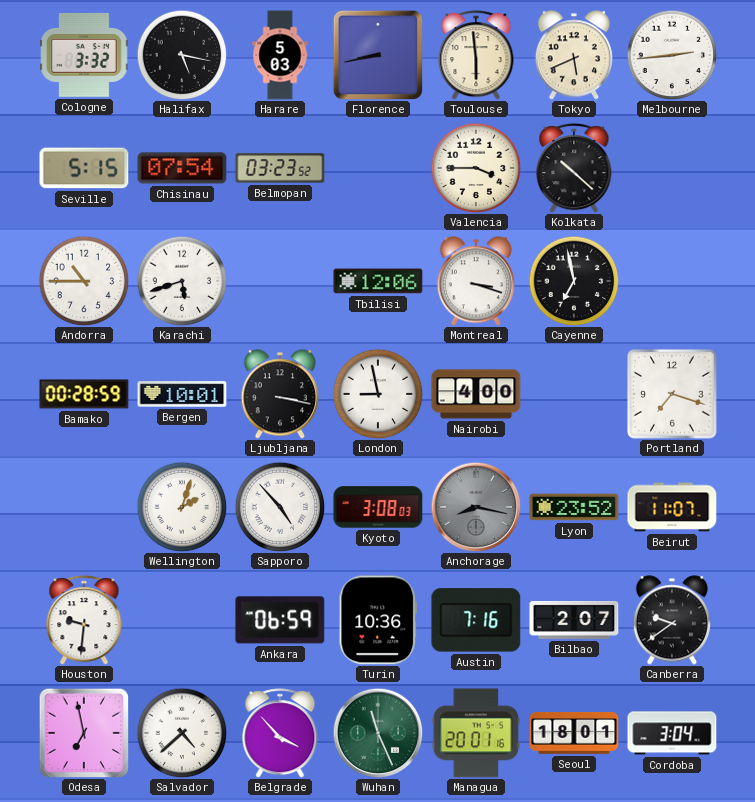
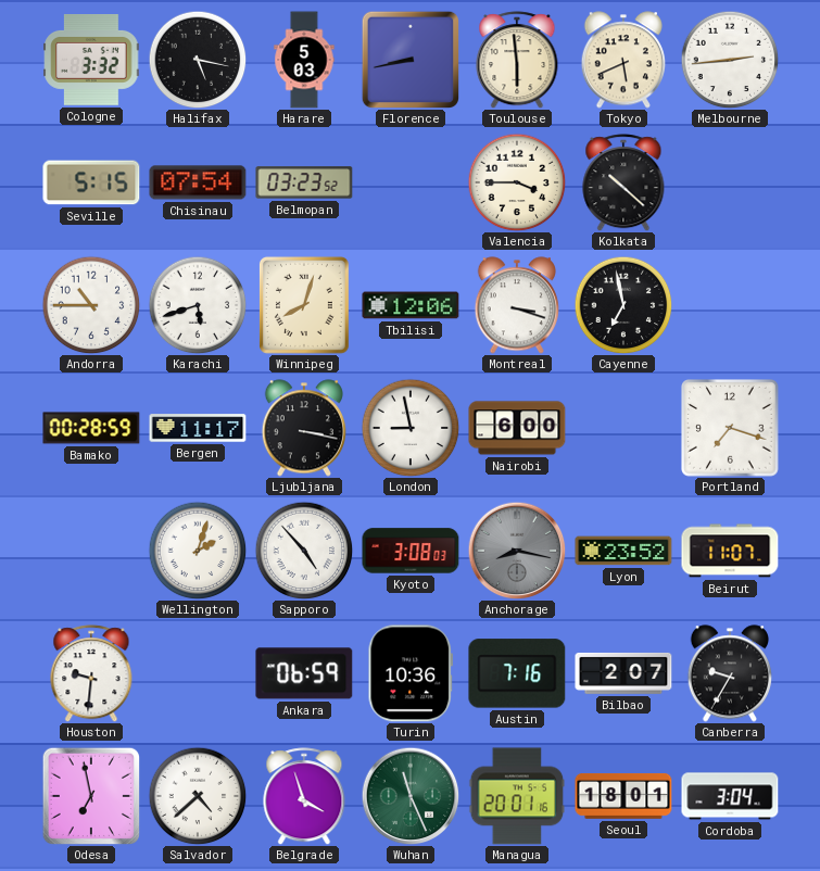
Winnipeg: none -> 8:03
Bergen: 10:01 -> 11:17
Nairobi: 4:00 -> 6:00
Canberra: 9:39 -> 9:35
Belgrade: 3:53 -> 3:57
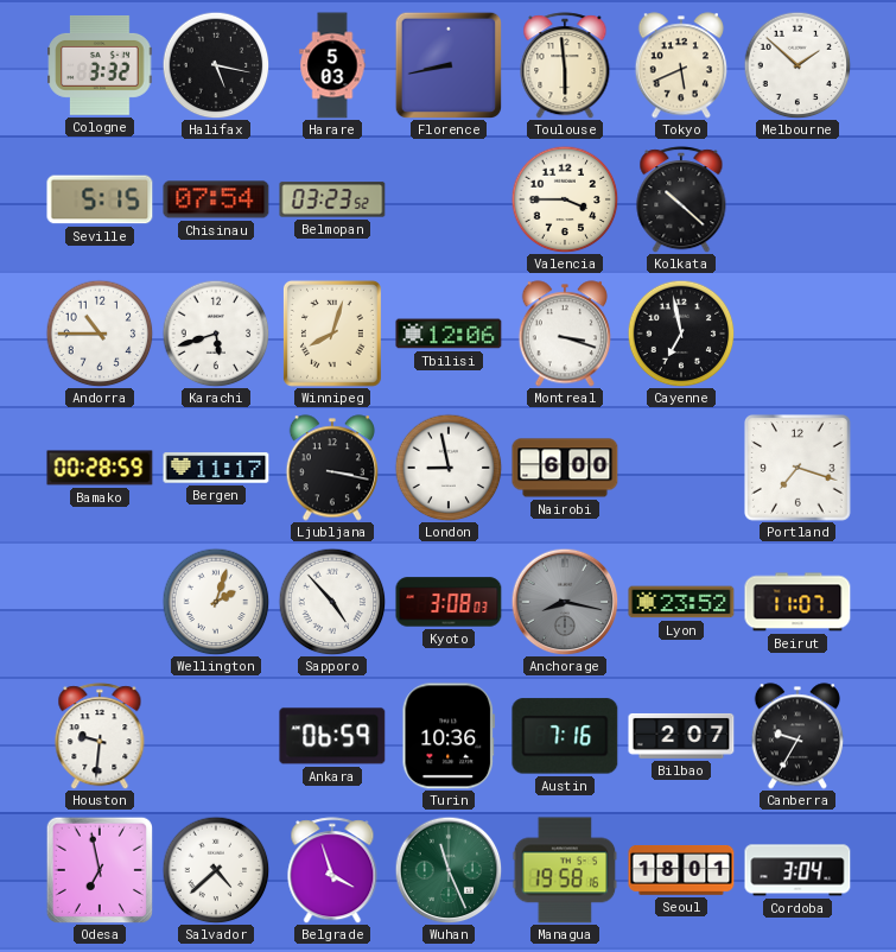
Melbourne: 2:44 -> 1:52
Managua: 20:01 -> 19:58
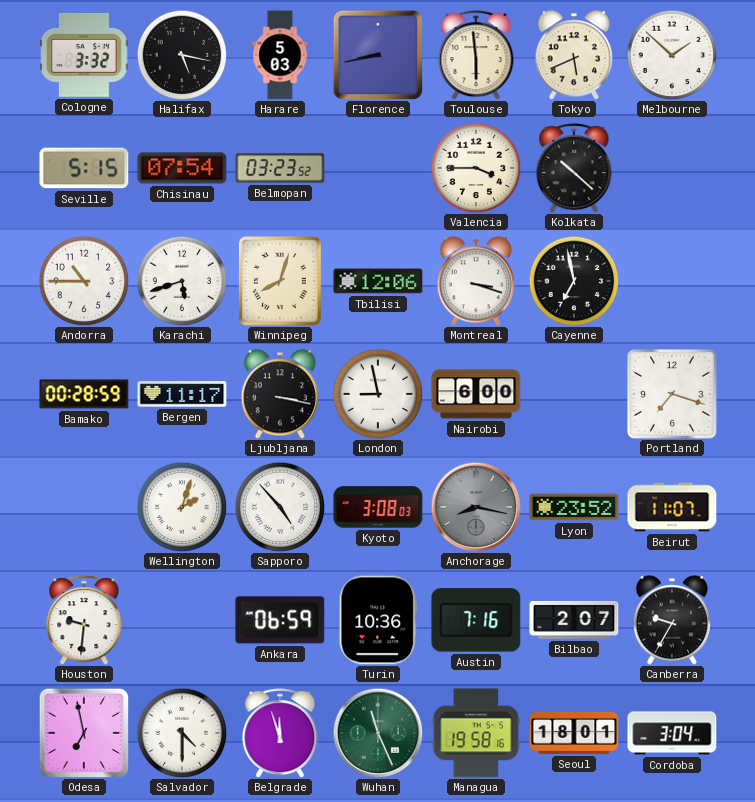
Salvador: 4:38 -> 4:30
Belgrade: 3:57 -> 11:57
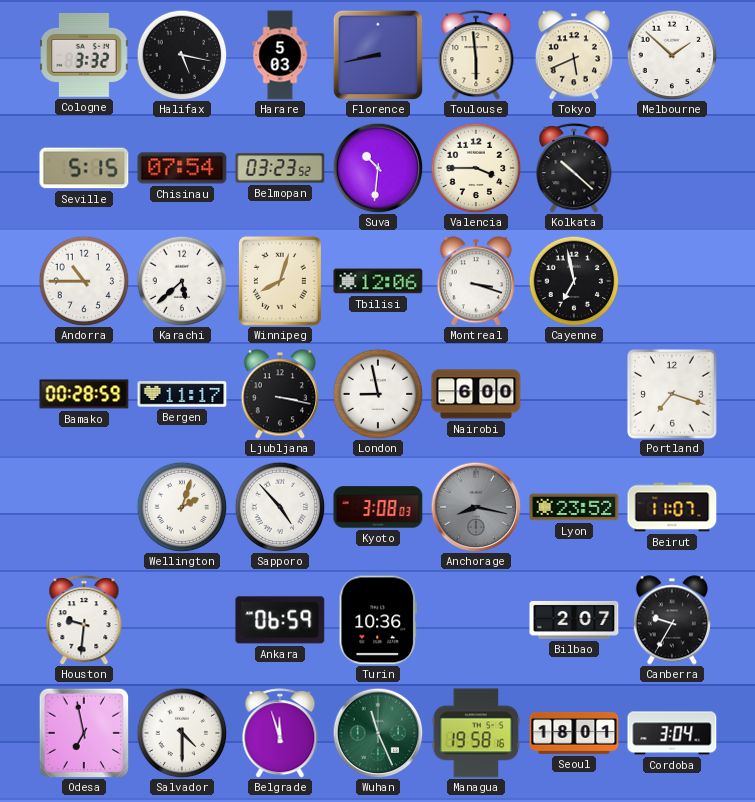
Suva: none -> 10:31
Karachi: 5:42 -> 5:38
Austin: 7:16 -> none
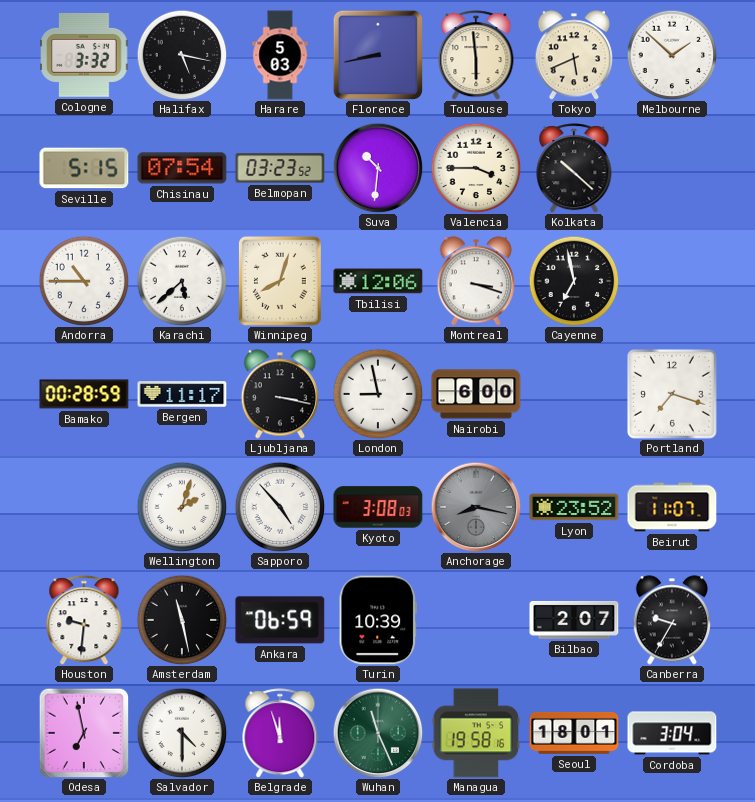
Amsterdam: none -> 11:28
Turin: 10:36 -> 10:39
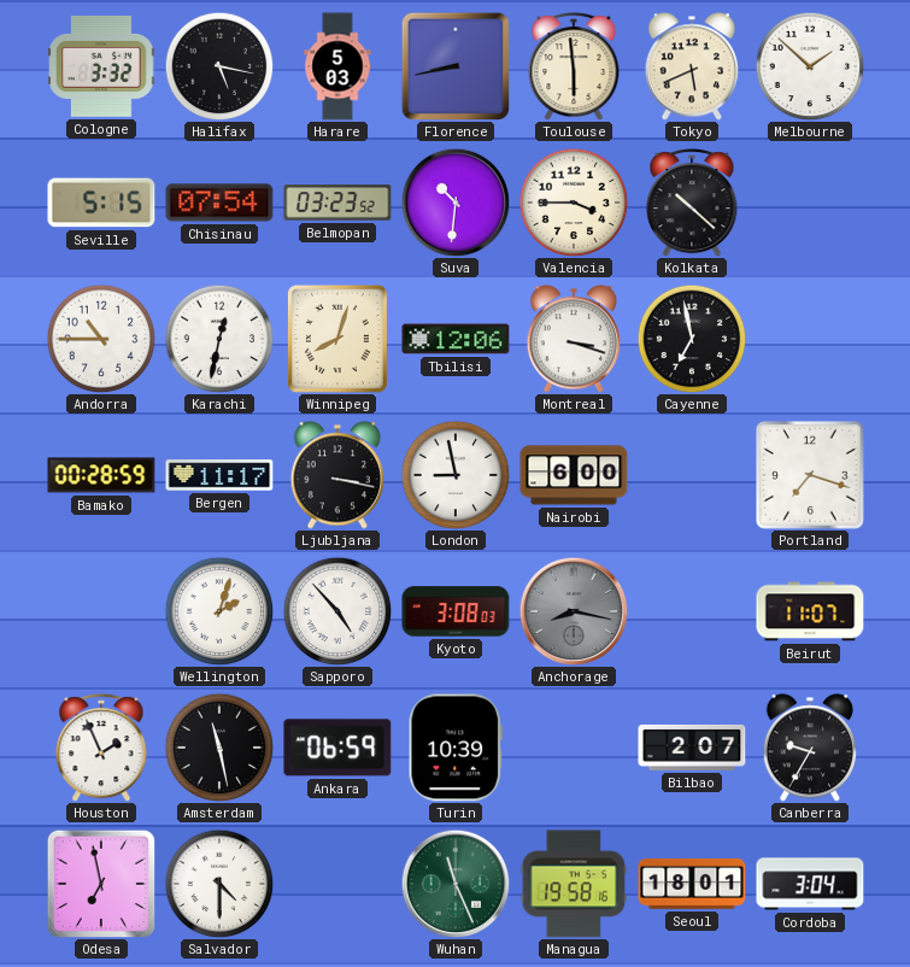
Karachi: 5:38 -> 12:32
Lyon: 23:52 -> none
Houston: 9:31 -> 1:56
Belgrade: 11:57 -> none
